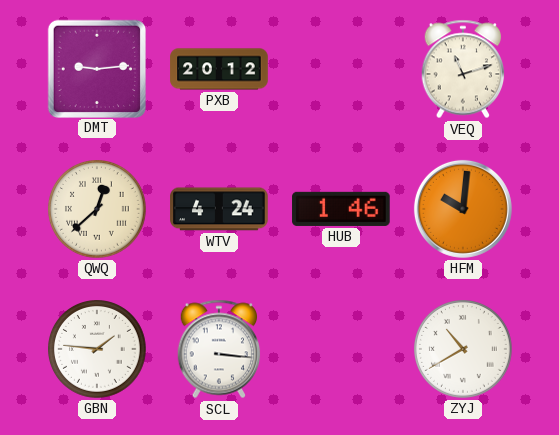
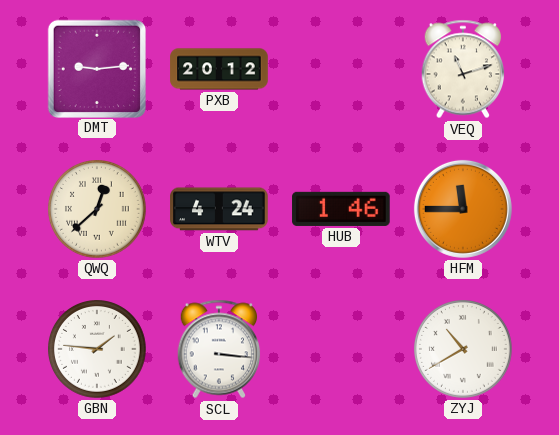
HFM: 10:01 -> 11:45
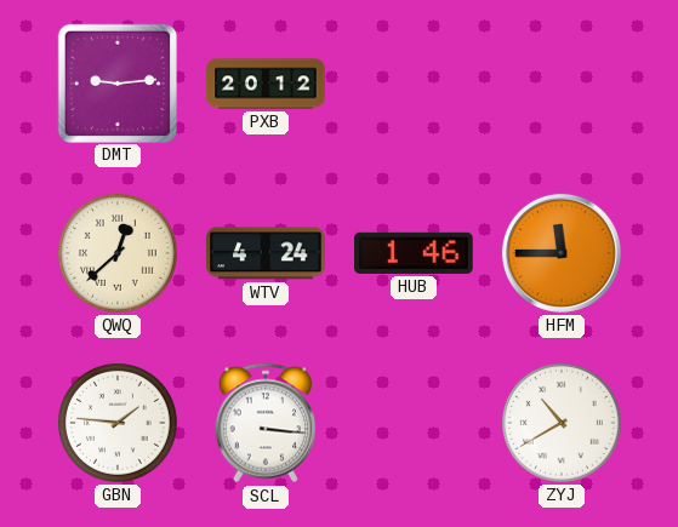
VEQ: 11:12 -> none
